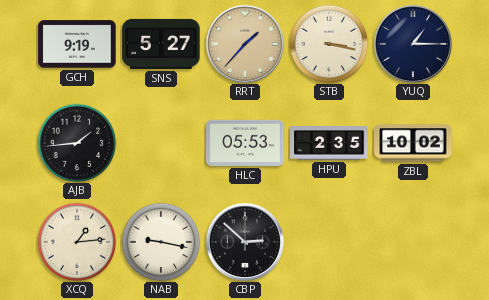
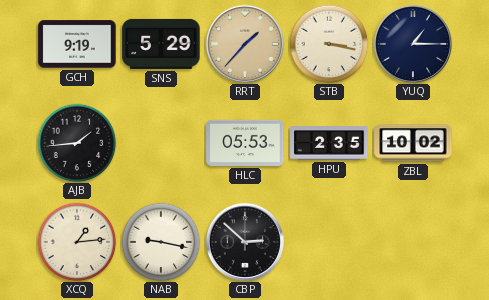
SNS: 5:27 -> 5:29
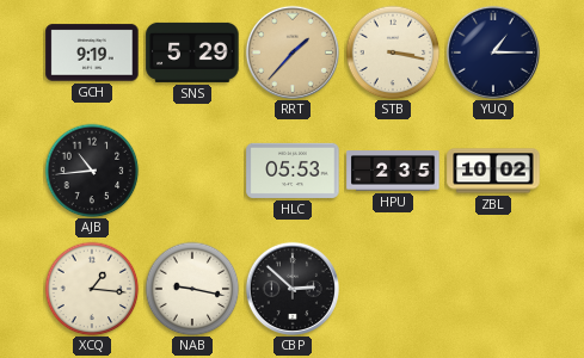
AJB: 1:44 -> 10:44
XCQ: 1:14 -> 1:16
